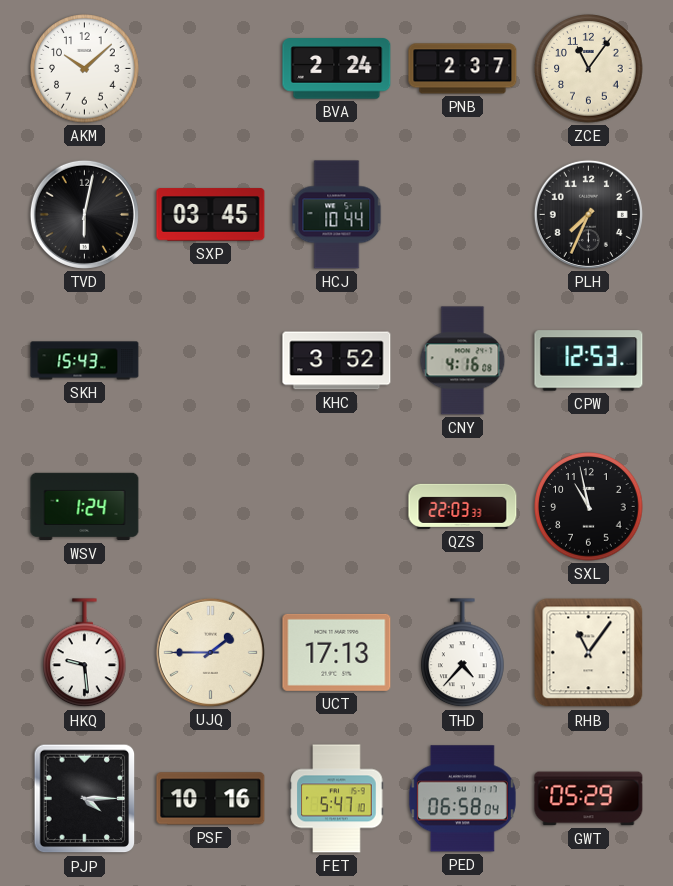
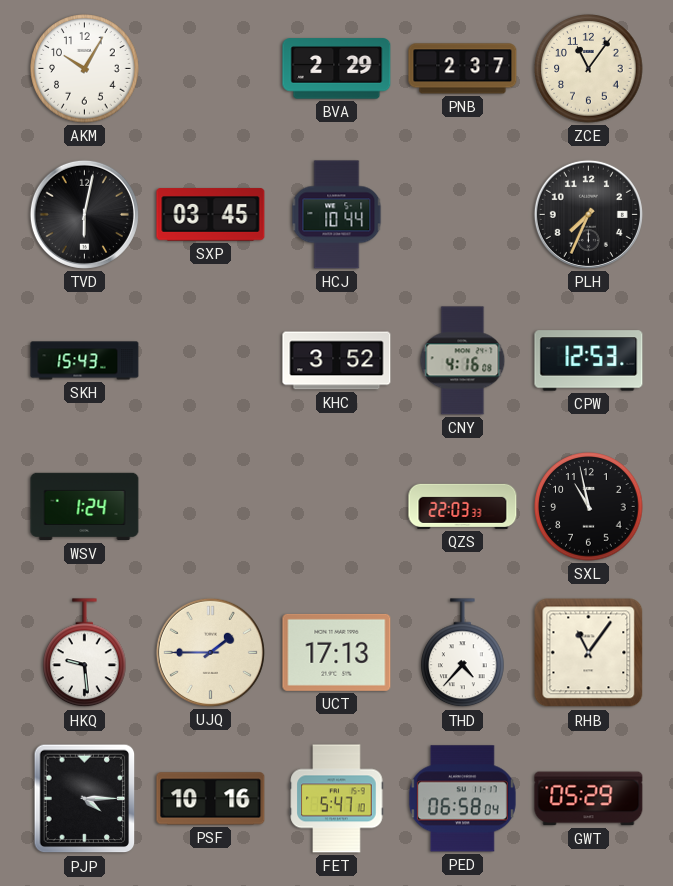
AKM: 10:08 -> 10:05
BVA: 2:24 -> 2:29
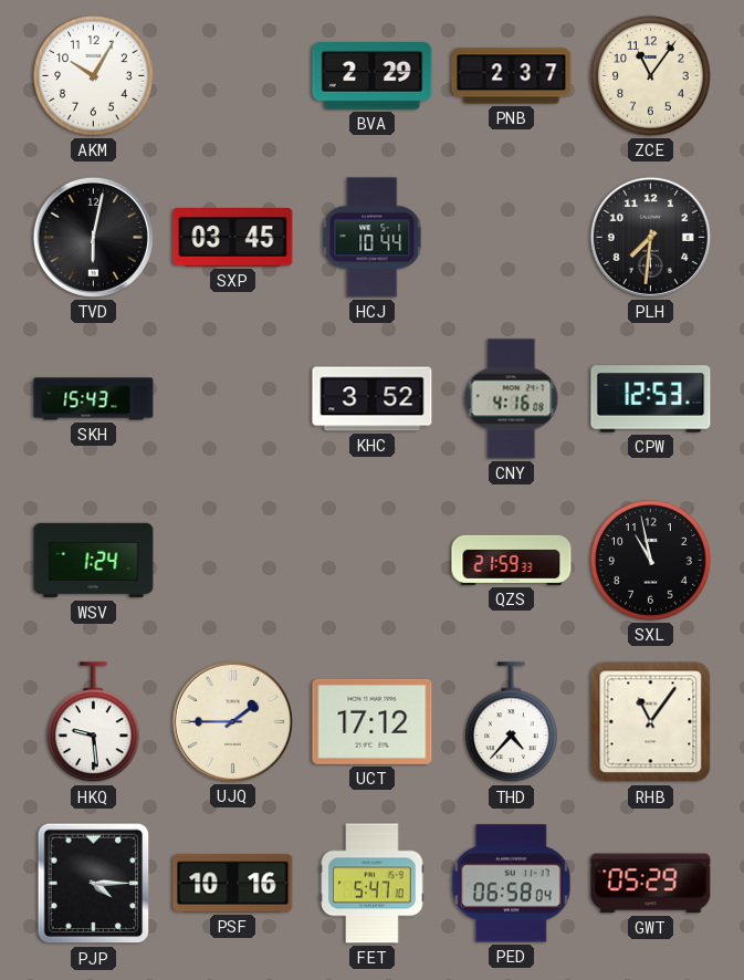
PLH: 7:34 -> 7:31
QZS: 22:03 -> 21:59
UCT: 17:13 -> 17:12
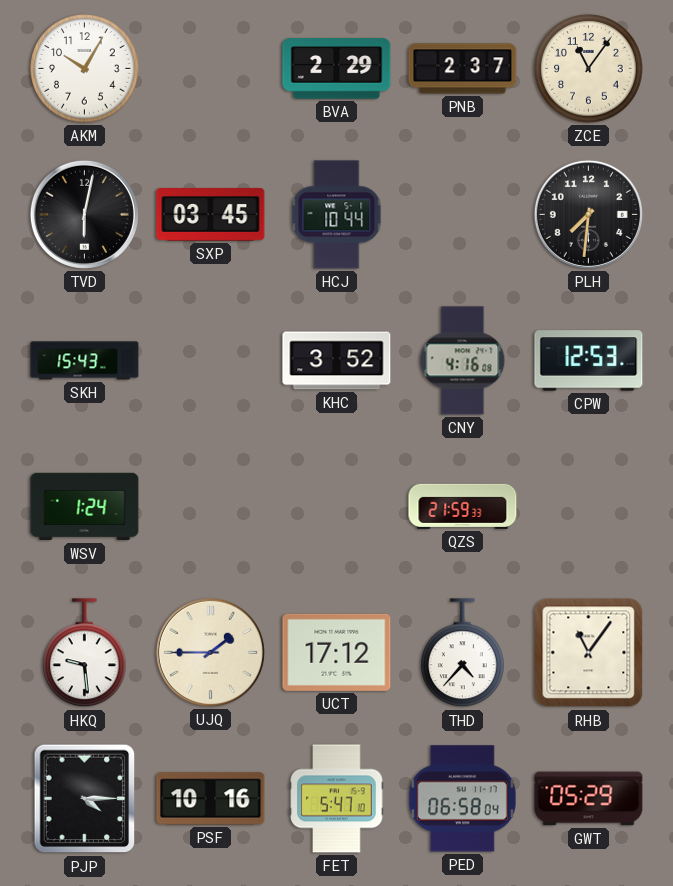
SXL: 10:58 -> none
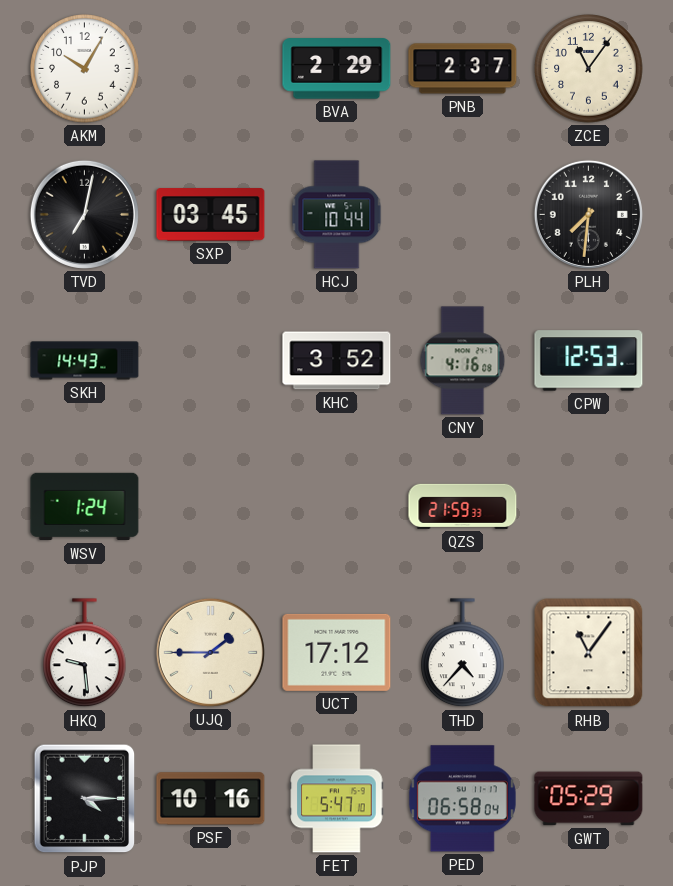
TVD: 6:02 -> 7:02
SKH: 15:43 -> 14:43
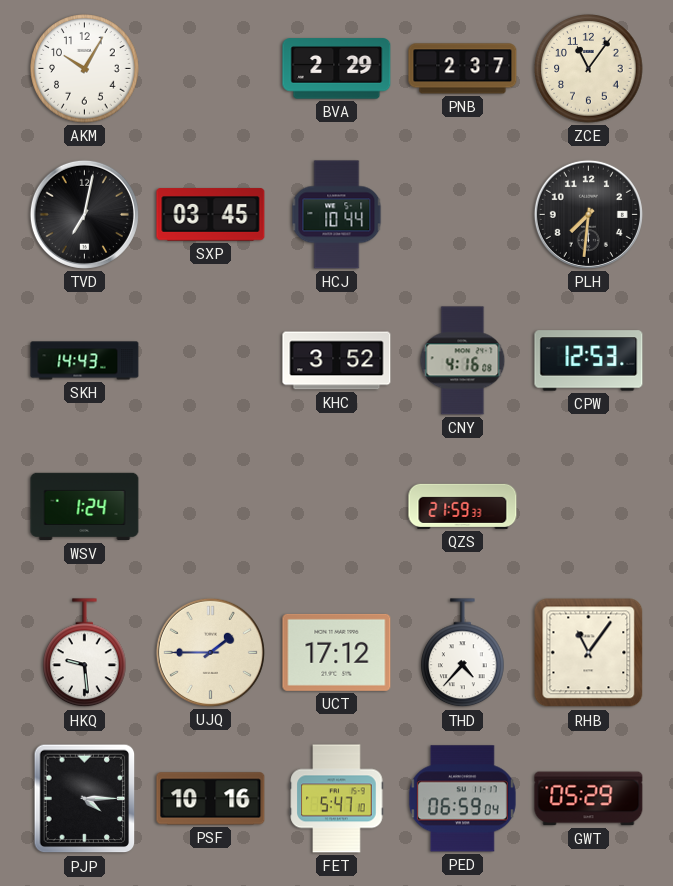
PED: 06:58 -> 06:59
